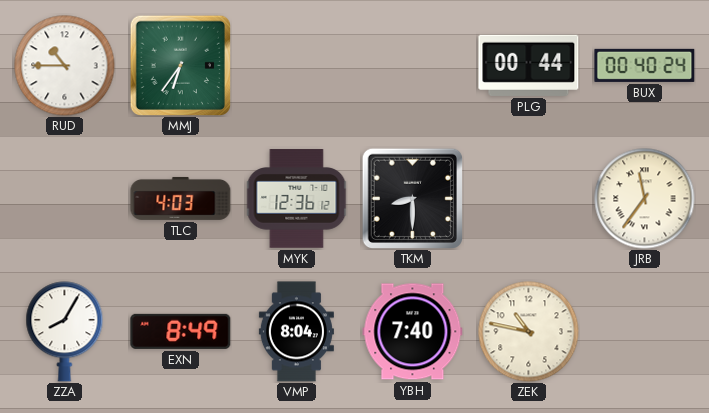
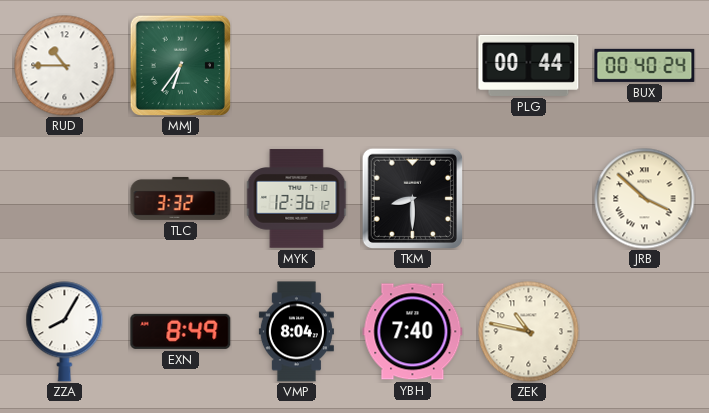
TLC: 4:03 -> 3:32
JRB: 11:36 -> 3:52
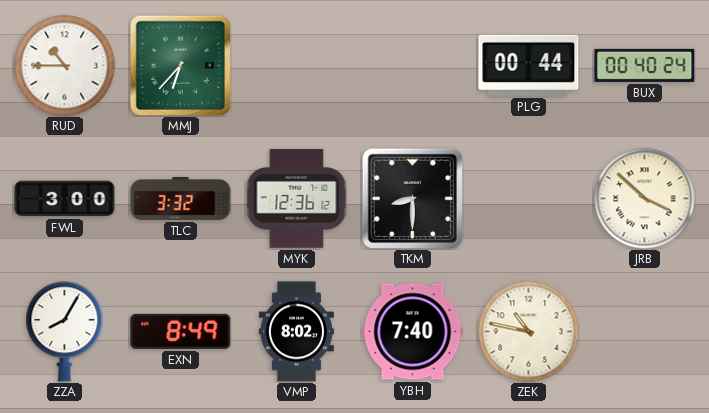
MMJ: 6:36 -> 6:37
FWL: none -> 3:00
VMP: 8:04 -> 8:02
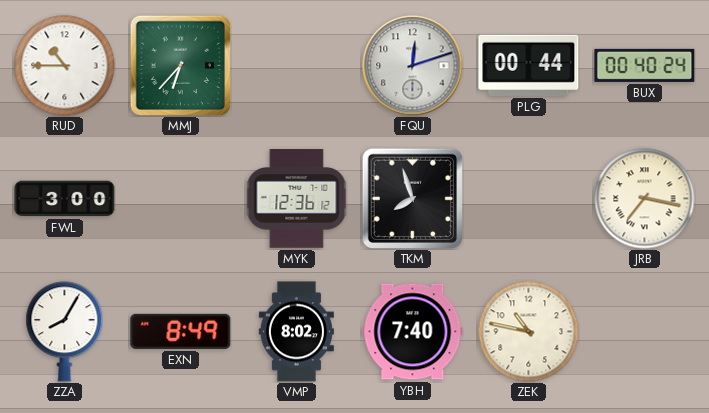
FQU: none -> 12:12
TLC: 3:32 -> none
TKM: 8:30 -> 7:57
JRB: 3:52 -> 7:17
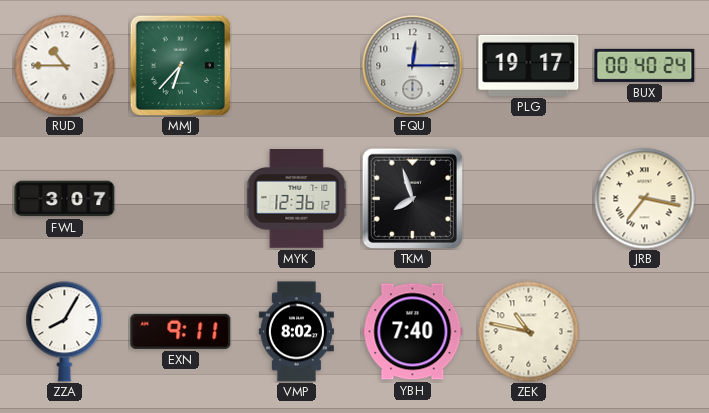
FQU: 12:12 -> 12:15
PLG: 00:44 -> 19:17
FWL: 3:00 -> 3:07
EXN: 8:49 -> 9:11
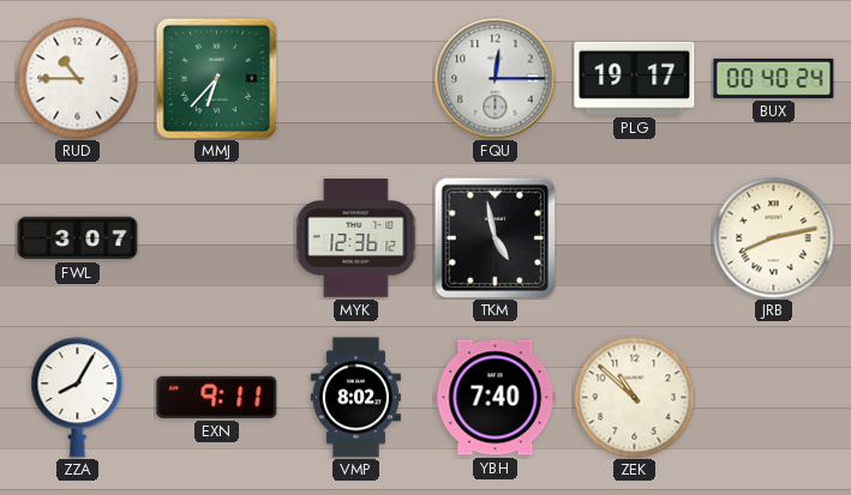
TKM: 7:57 -> 4:58
JRB: 7:17 -> 8:13
ZEK: 10:47 -> 10:52
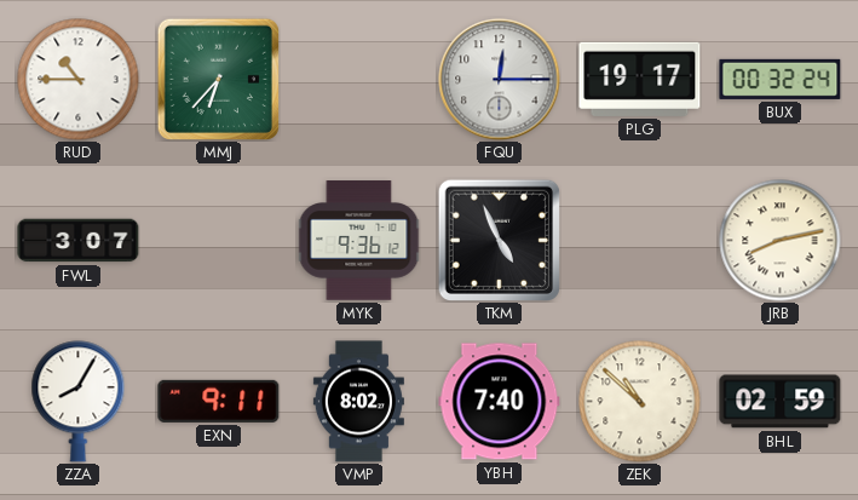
BUX: 00:40 -> 00:32
MYK: 12:36 -> 9:36
TKM: 4:58 -> 4:56
BHL: none -> 02:59
